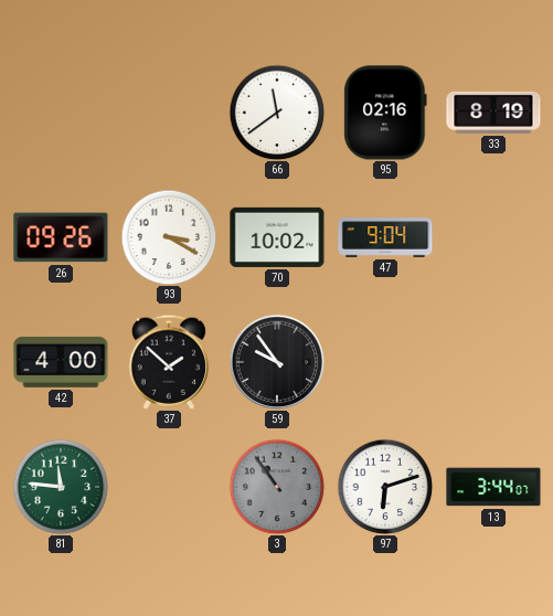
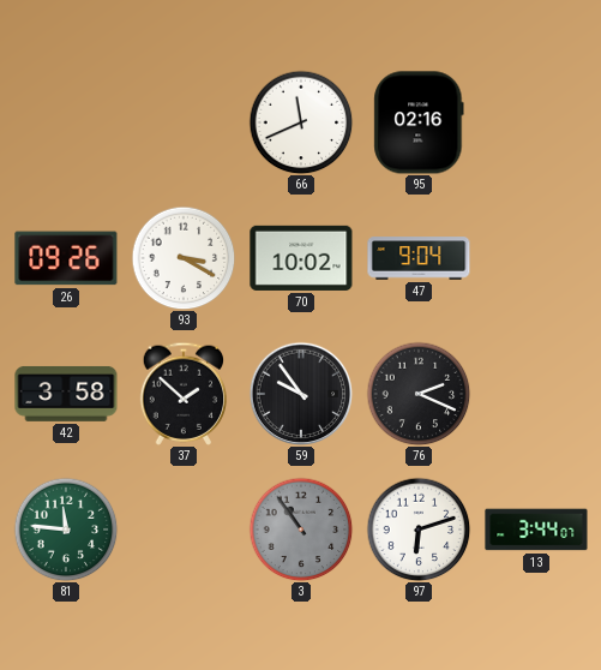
66: 11:39 -> 11:41
33: 8:19 -> none
42: 4:00 -> 3:58
76: none -> 2:19
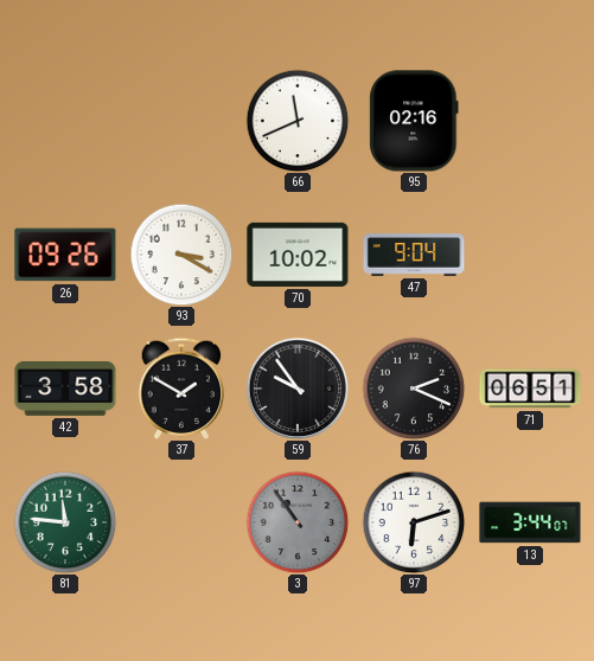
37: 1:52 -> 1:50
71: none -> 06:51
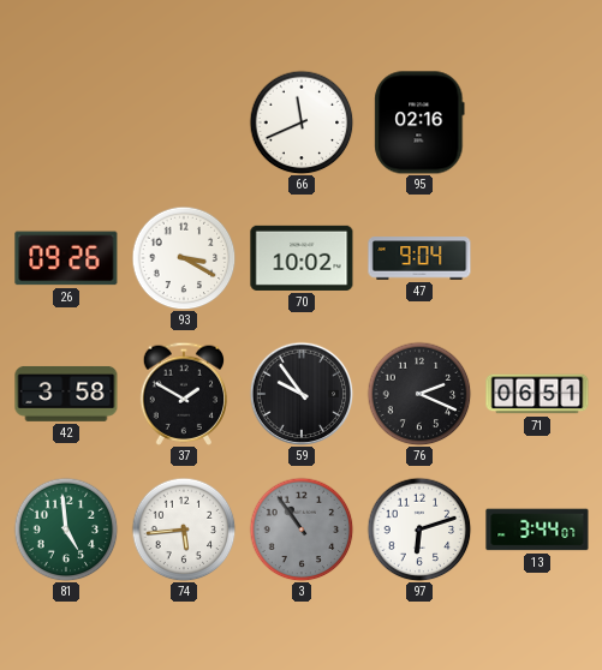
81: 11:46 -> 4:59
74: none -> 5:44
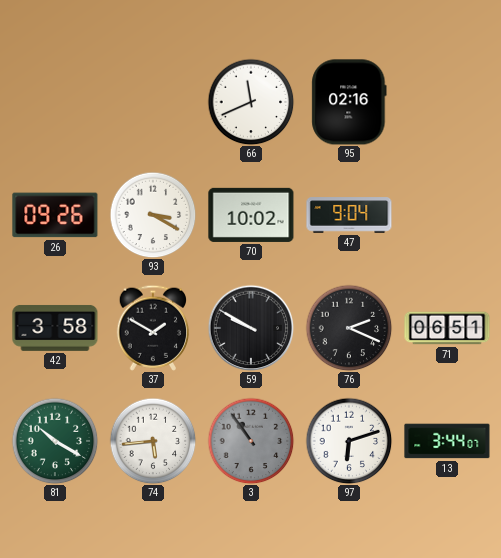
59: 9:54 -> 9:50
81: 4:59 -> 10:20
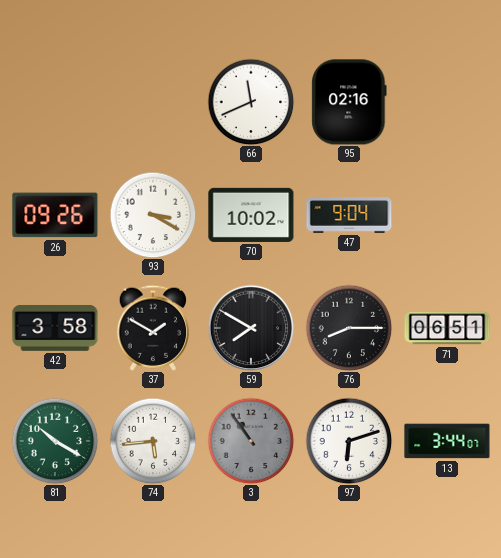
59: 9:50 -> 7:50
76: 2:19 -> 8:15
